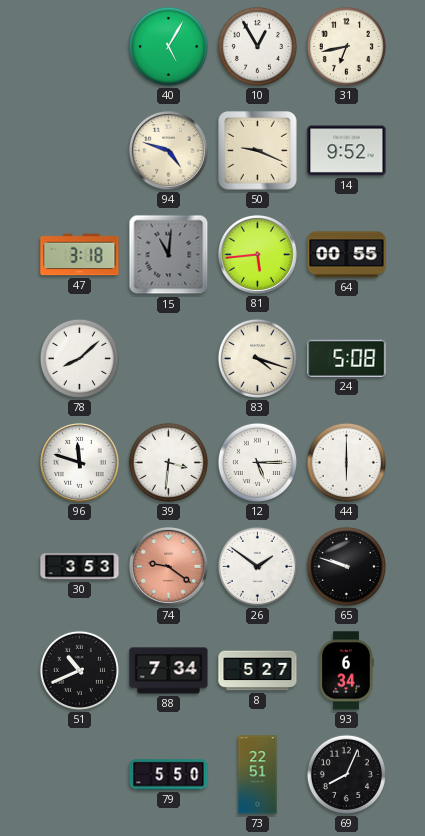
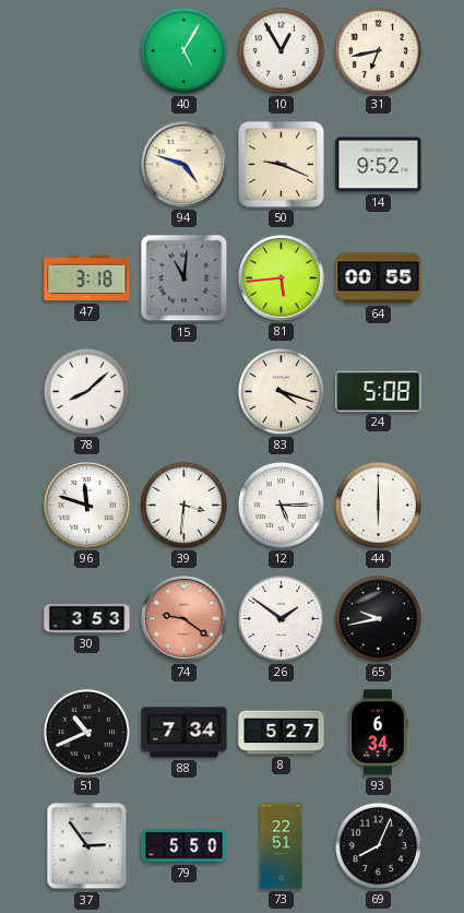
65: 9:48 -> 9:43
37: none -> 2:54
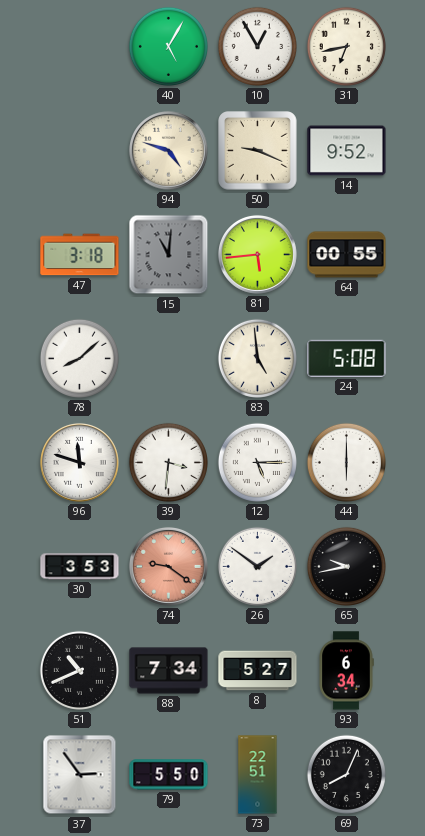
83: 4:18 -> 4:59
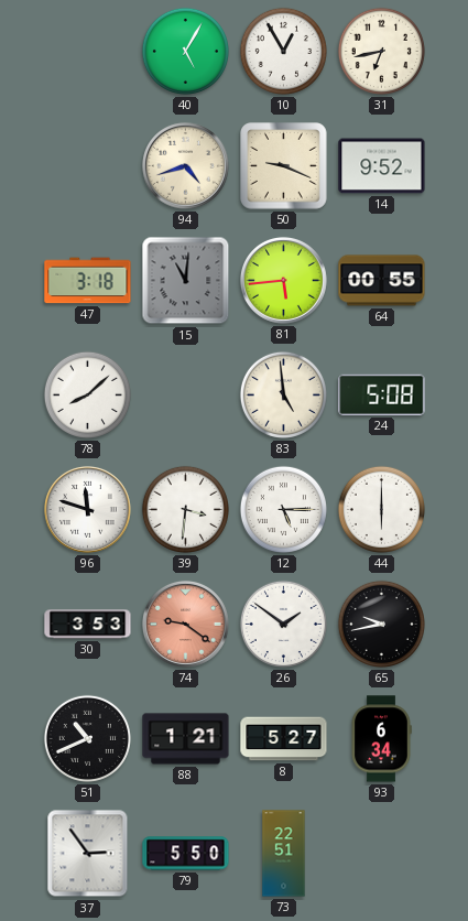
94: 4:48 -> 4:42
88: 7:34 -> 1:21
69: 8:04 -> none
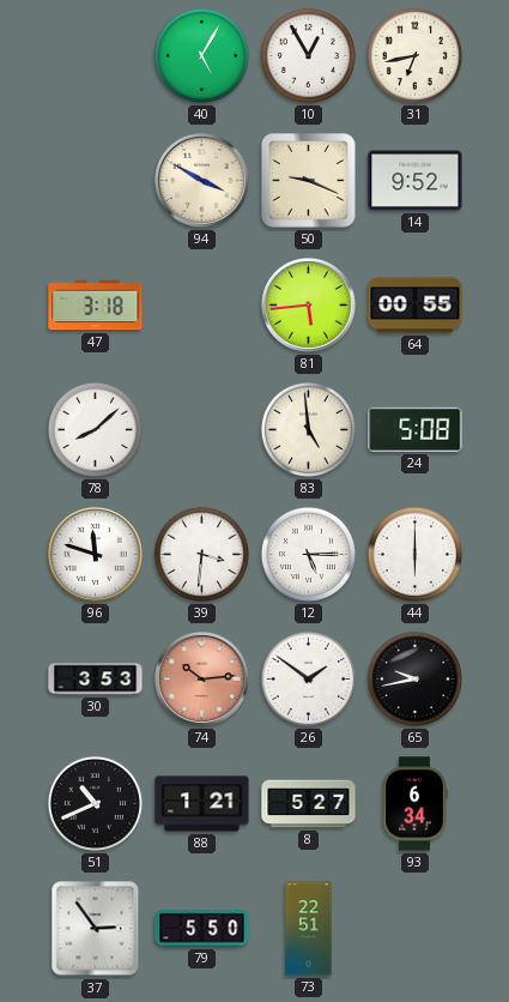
94: 4:42 -> 3:50
15: 11:01 -> none
74: 9:21 -> 10:14
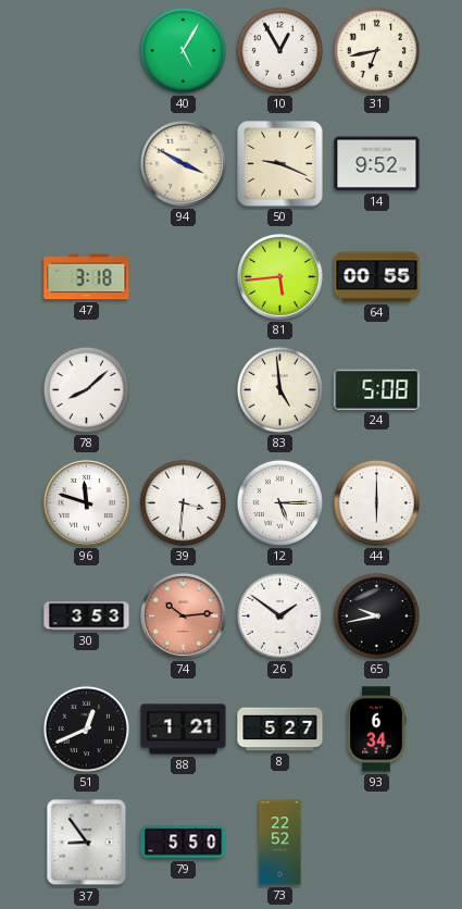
51: 10:41 -> 12:41
37: 2:54 -> 8:54
73: 22:51 -> 22:52
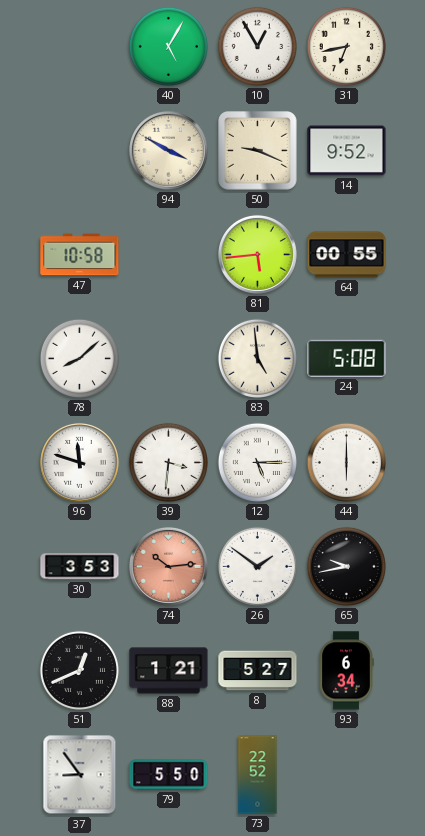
47: 3:18 -> 10:58
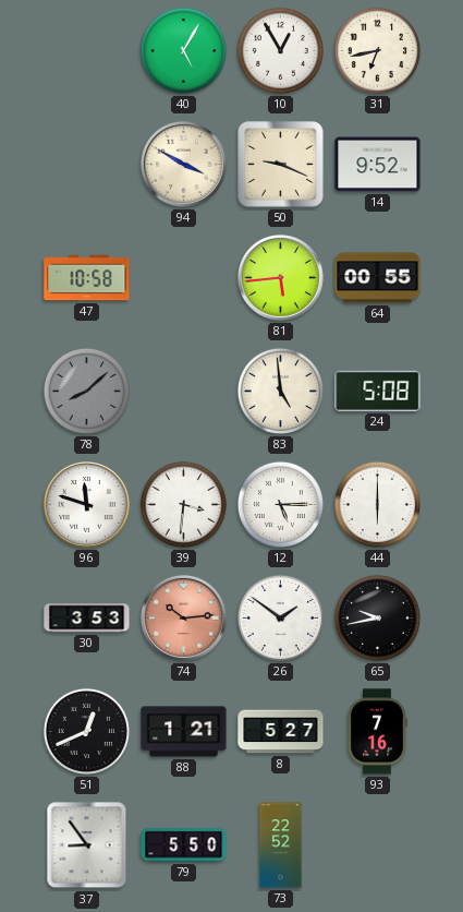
78 dial: white -> grey
93: 6:34 -> 7:16
